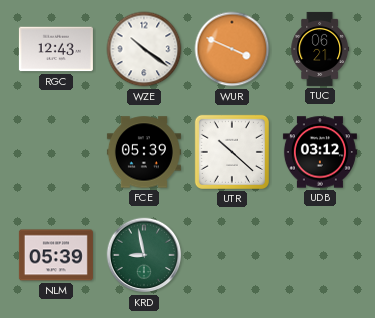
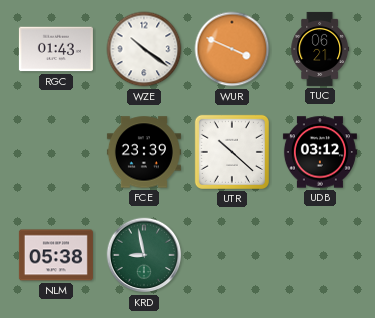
RGC: 12:43 -> 01:43
FCE: 05:39 -> 23:39
NLM: 05:39 -> 05:38
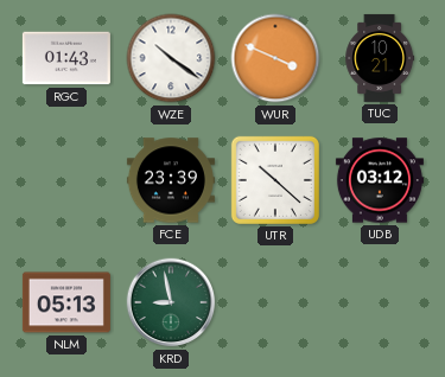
TUC: 06:21 -> 10:21
NLM: 05:38 -> 05:13
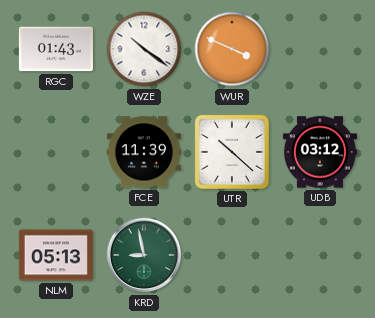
TUC: 10:21 -> none
FCE: 23:39 -> 11:39
